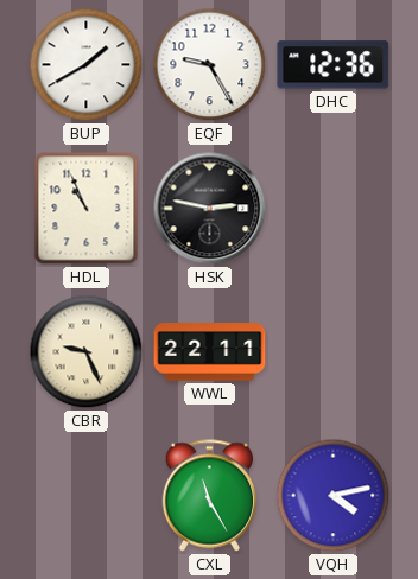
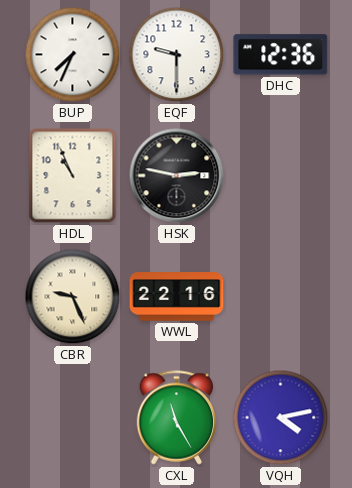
BUP: 1:40 -> 7:34
EQF: 9:25 -> 9:30
WWL: 22:11 -> 22:16
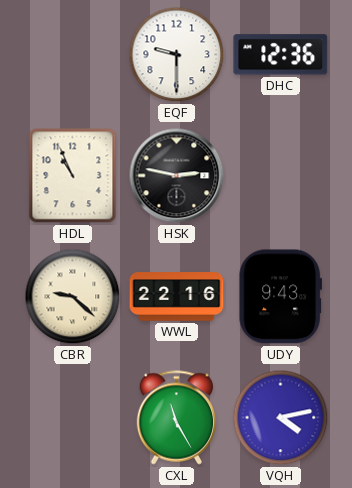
BUP: 7:34 -> none
CBR: 9:26 -> 9:22
UDY: none -> 9:43
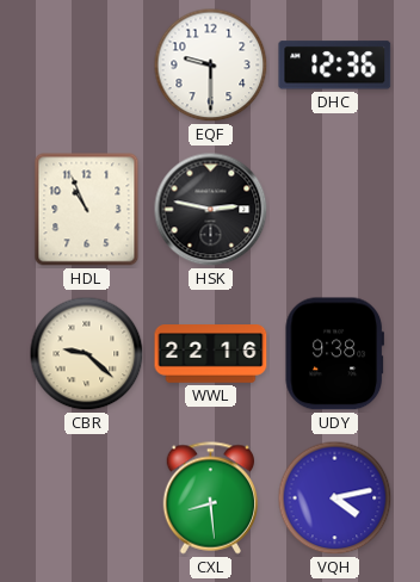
UDY: 9:43 -> 9:38
CXL: 11:25 -> 8:29
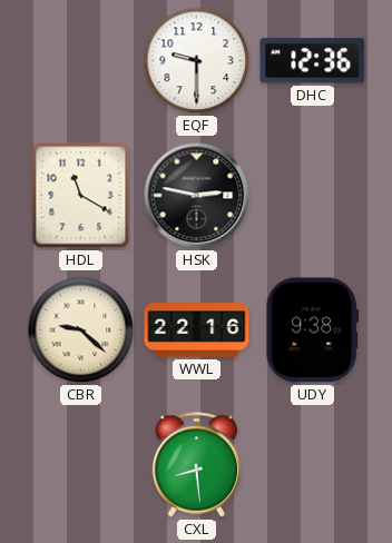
HDL: 10:56 -> 11:20
VQH: 4:13 -> none
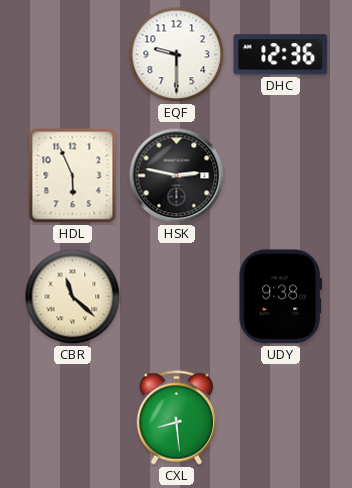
HDL: 11:20 -> 5:56
CBR: 9:22 -> 11:22
WWL: 22:16 -> none
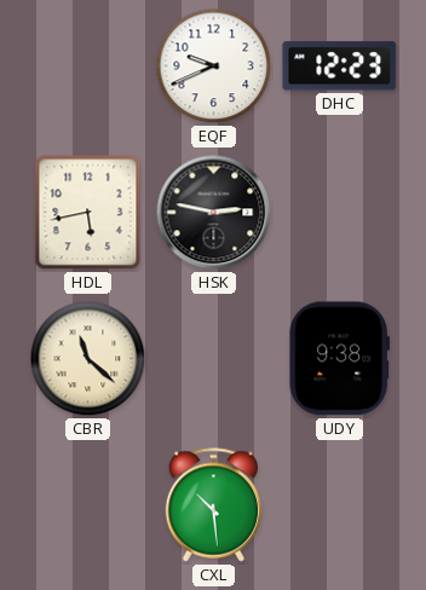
EQF: 9:30 -> 9:41
DHC: 12:36 -> 12:23
HDL: 5:56 -> 5:43
CXL: 8:29 -> 10:29
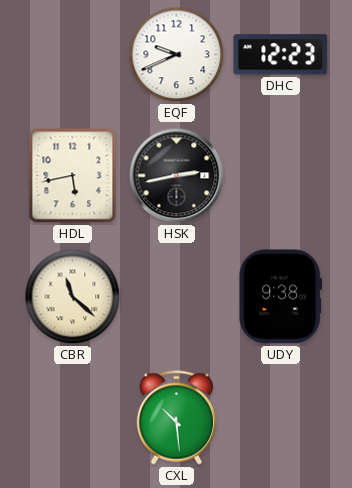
HSK: 2:47 -> 2:43
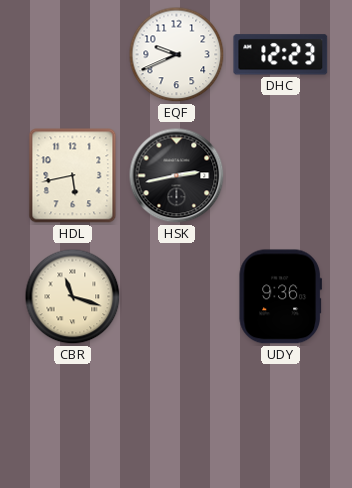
CBR: 11:22 -> 11:18
UDY: 9:38 -> 9:36
CXL: 10:29 -> none
